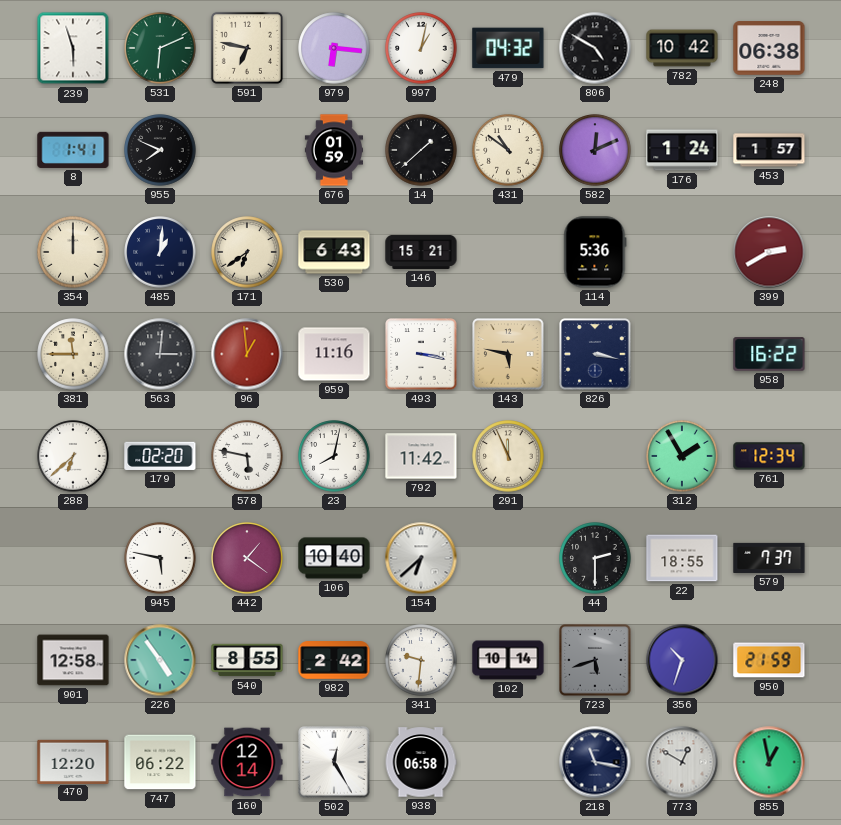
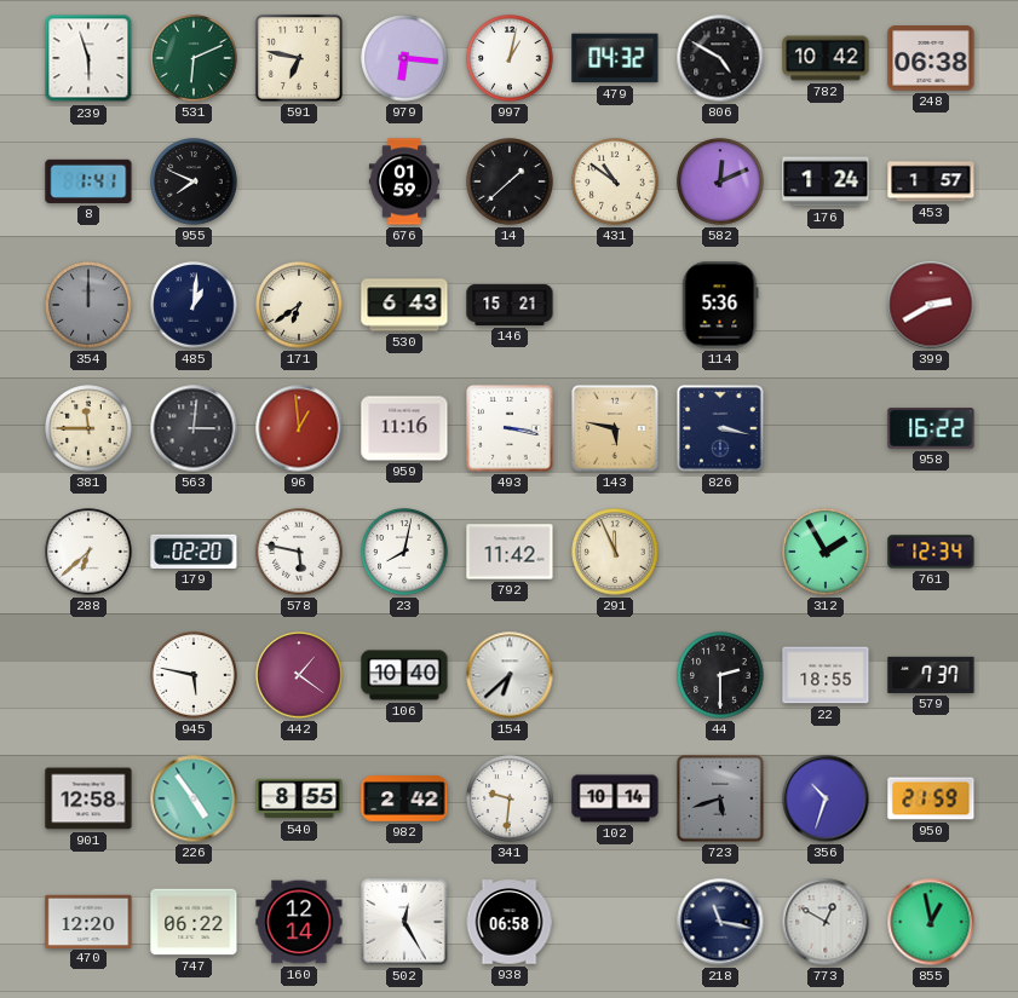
354 dial: cream -> grey
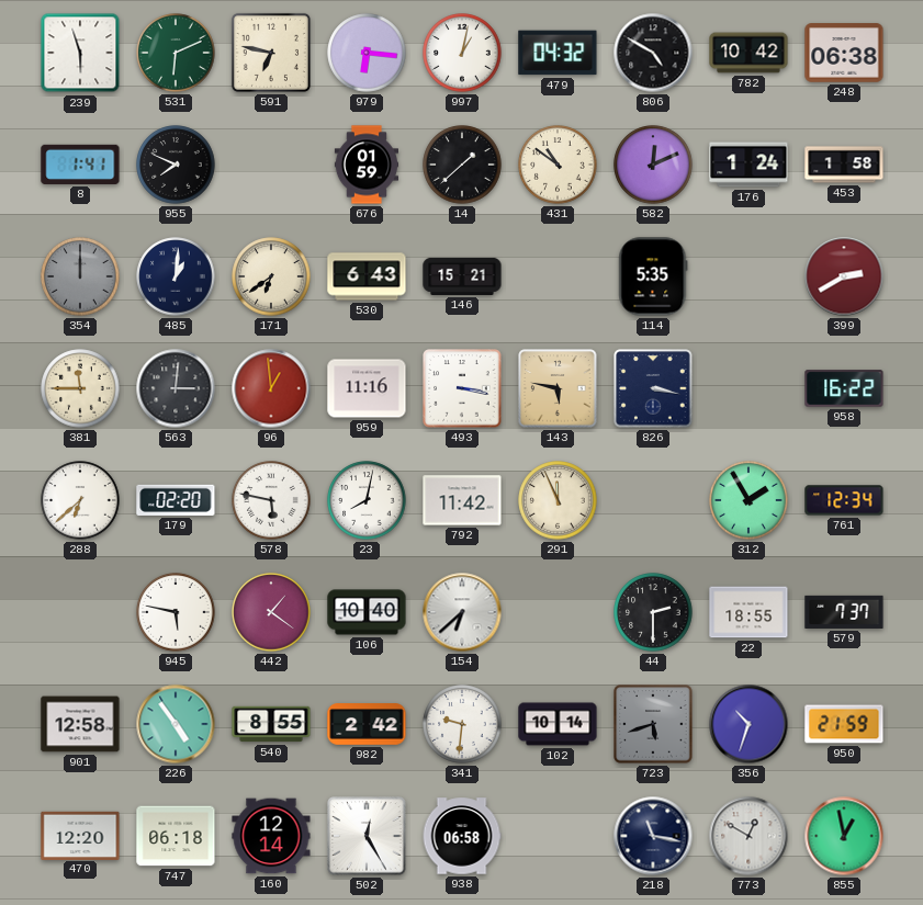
453: 1:57 -> 1:58
114: 5:36 -> 5:35
747: 06:22 -> 06:18
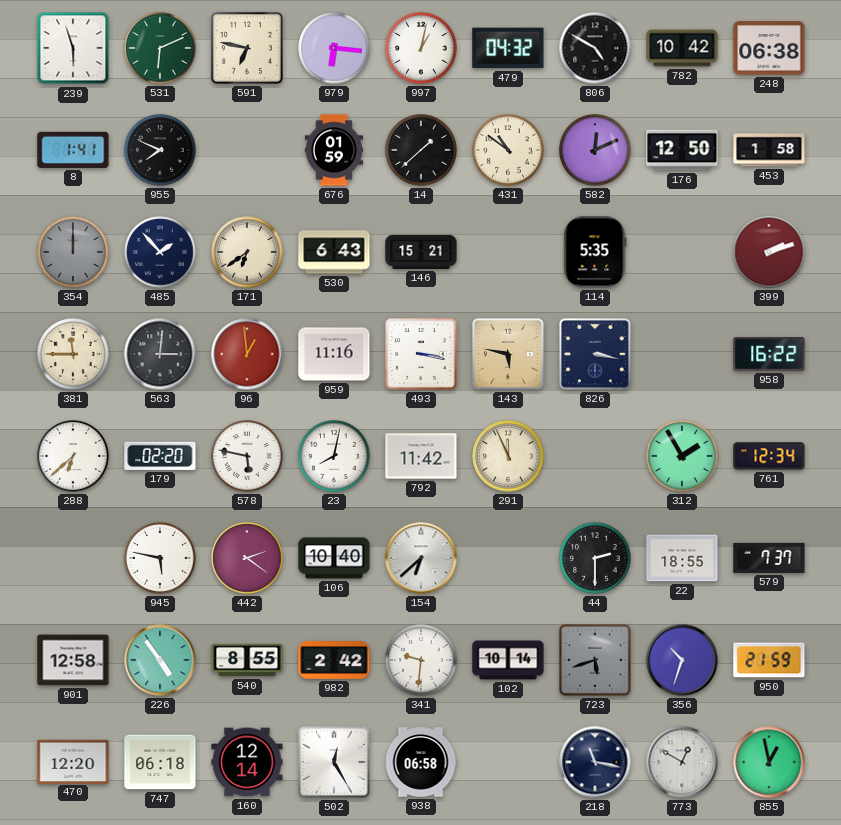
176: 1:24 -> 12:50
485: 1:01 -> 1:53
399: 2:40 -> 2:12
442: 1:21 -> 2:21
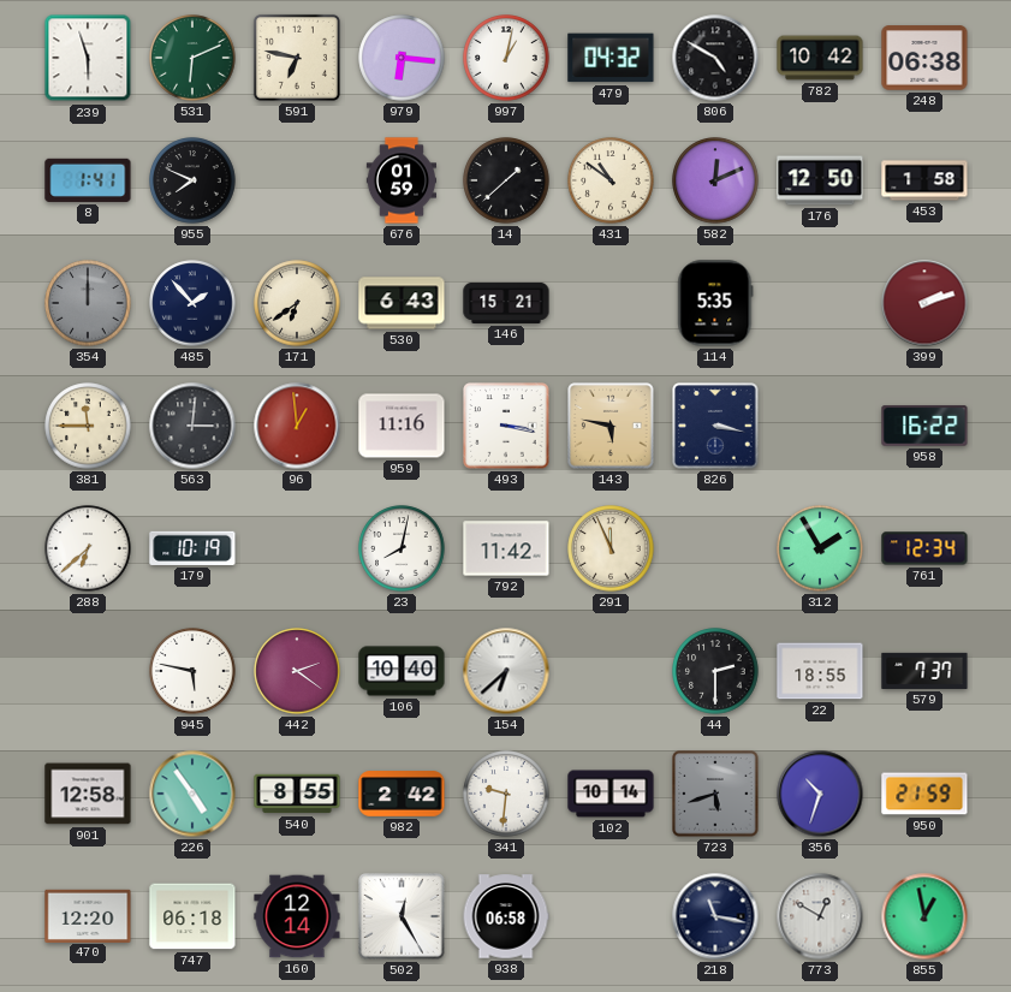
179: 02:20 -> 10:19
578: 5:47 -> none
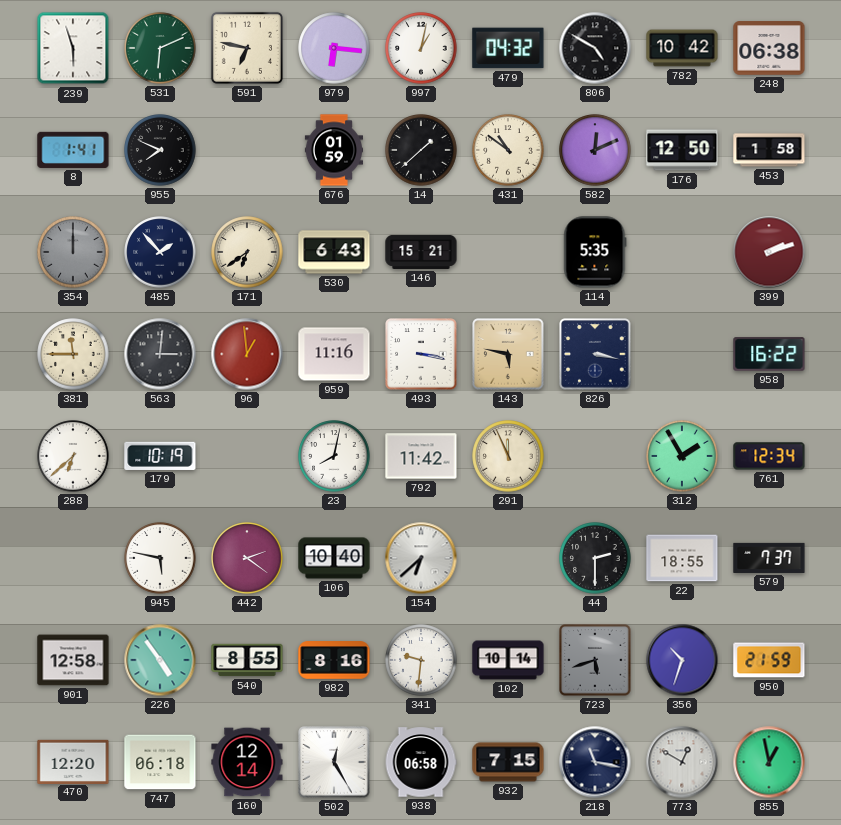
982: 2:42 -> 8:16
932: none -> 7:15
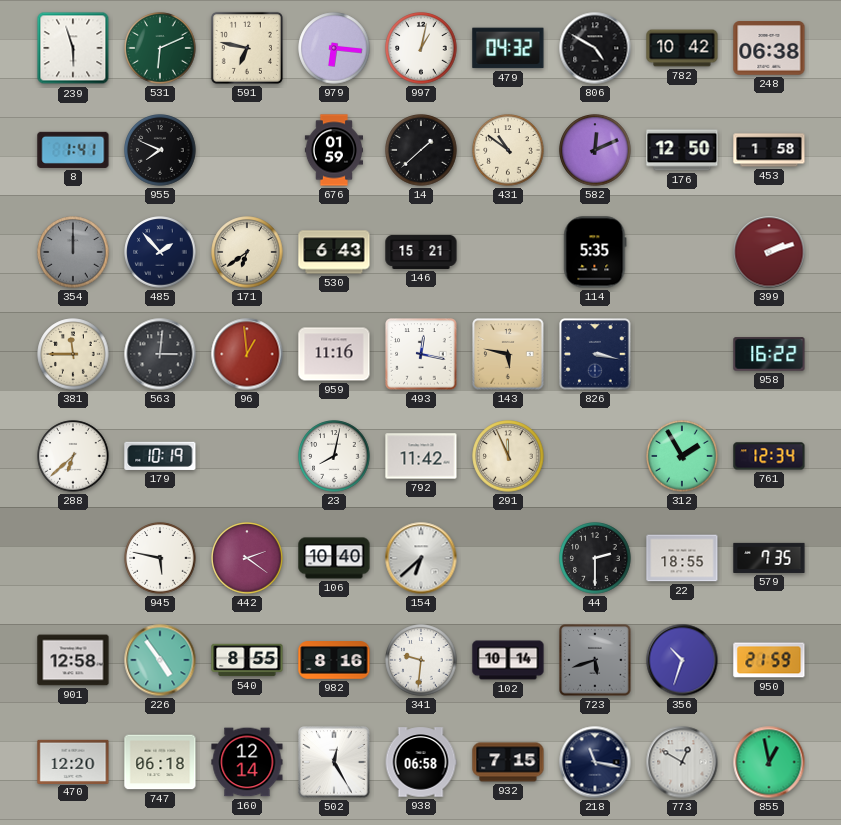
493: 3:17 -> 12:17
579: 7:37 -> 7:35
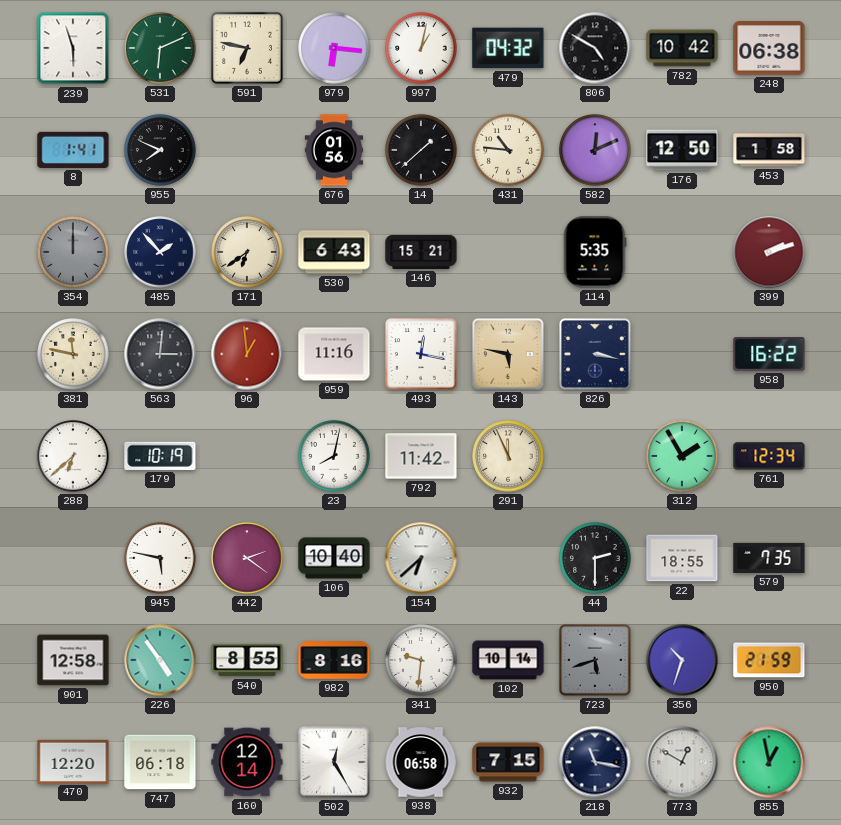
676: 01:59 -> 01:56
431: 10:51 -> 10:46
381: 11:45 -> 11:47
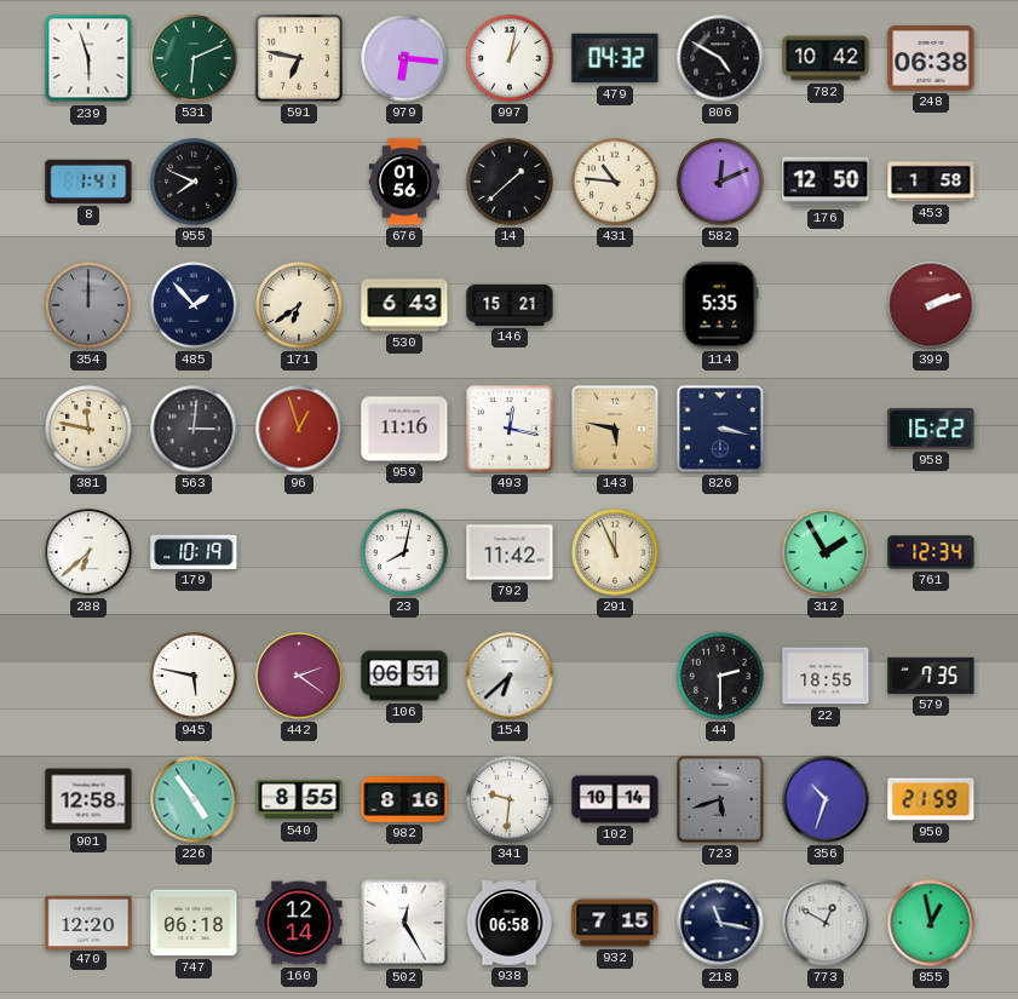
96: 12:59 -> 12:57
106: 10:40 -> 06:51
